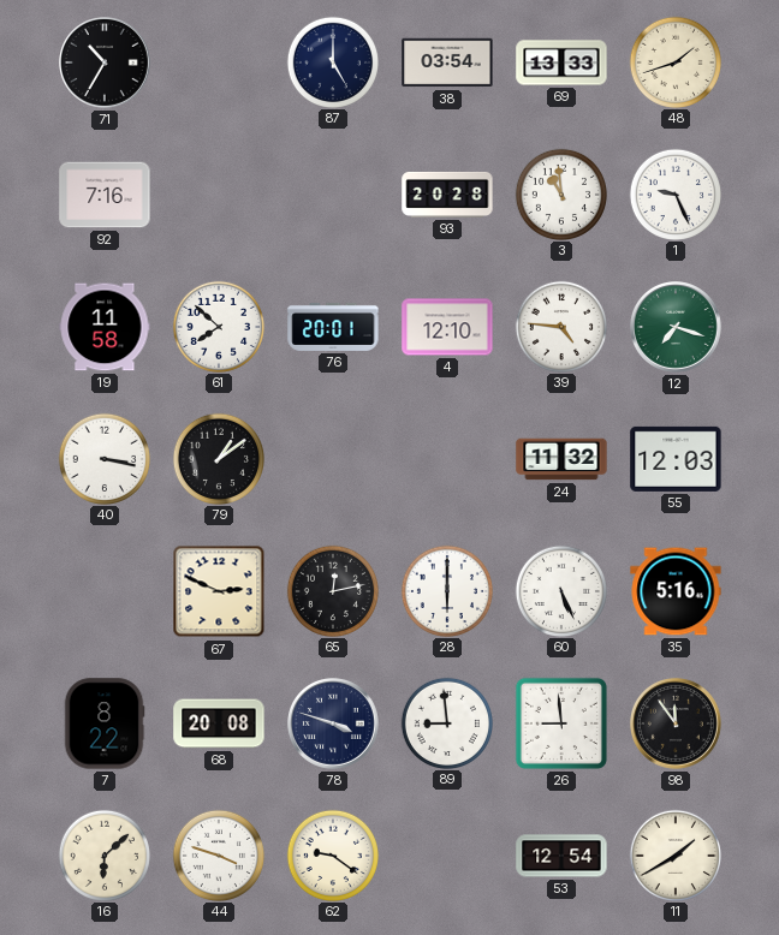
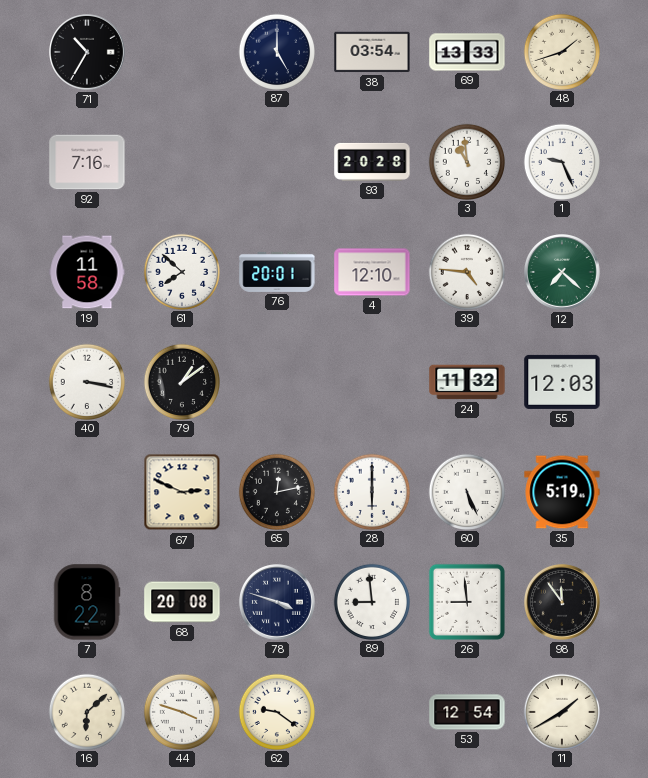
12: 7:18 -> 7:22
35: 5:16 -> 5:19
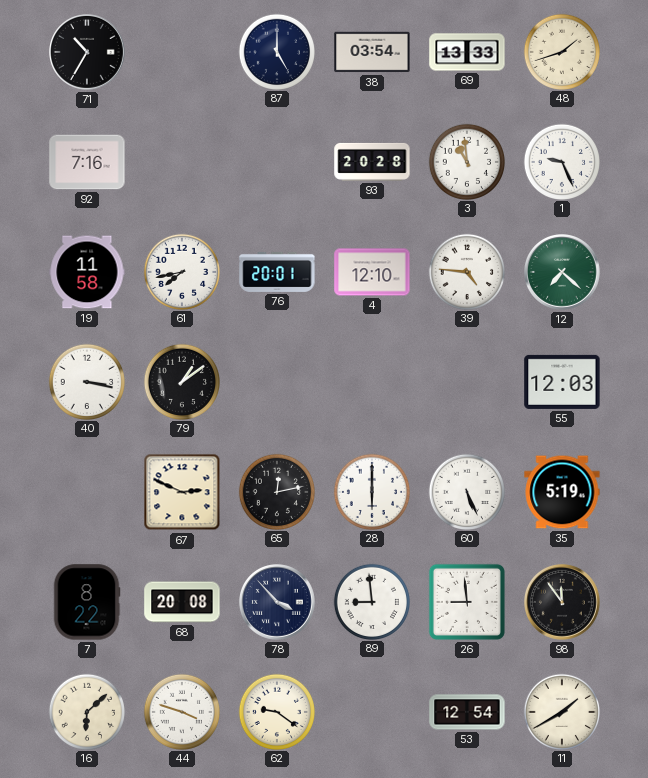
61: 7:52 -> 7:43
24: 11:32 -> none
78: 3:48 -> 3:53
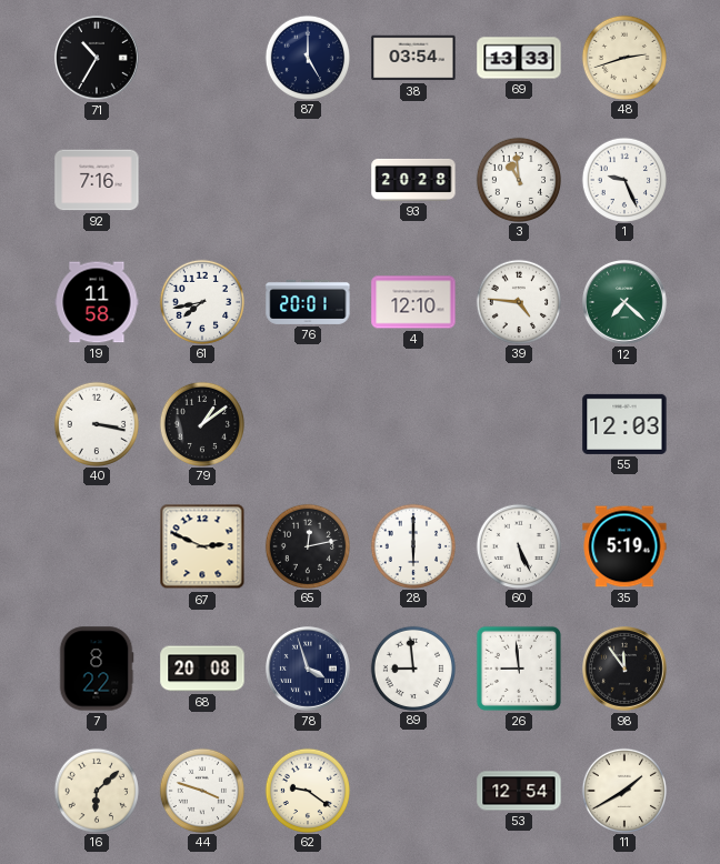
48: 1:42 -> 2:42
78: 3:53 -> 3:57
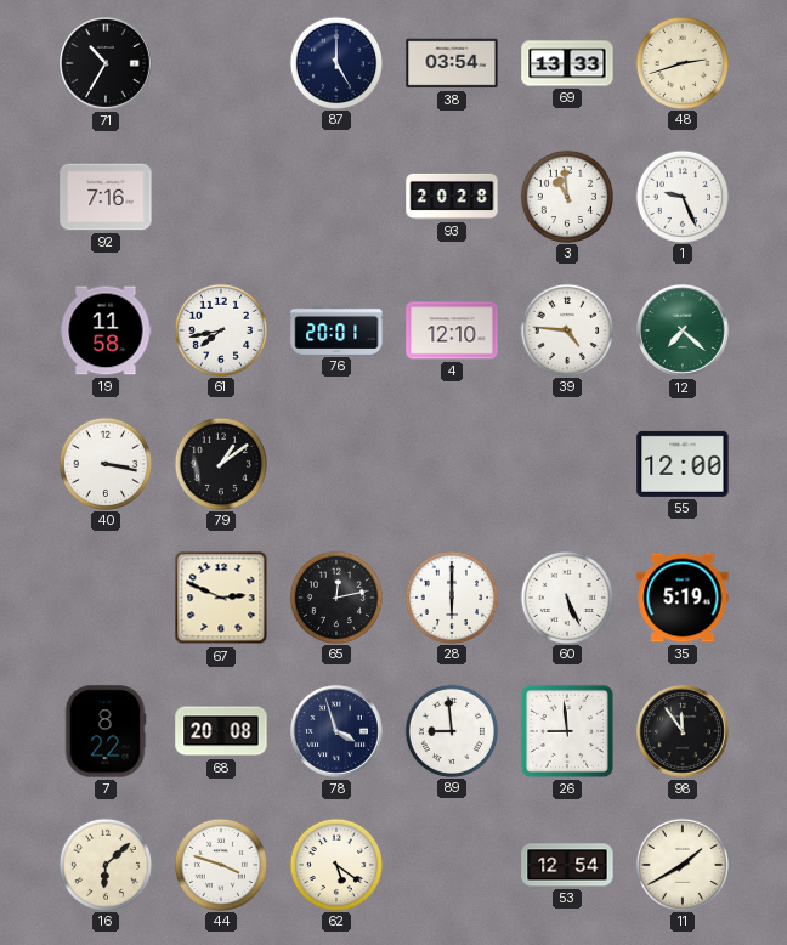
55: 12:03 -> 12:00
62: 9:21 -> 5:21
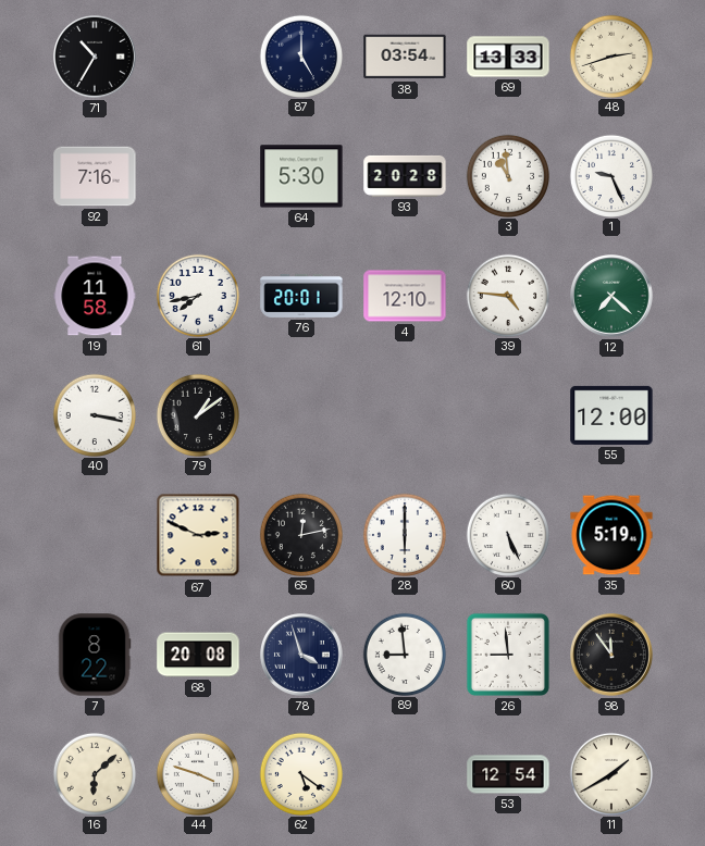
64: none -> 5:30
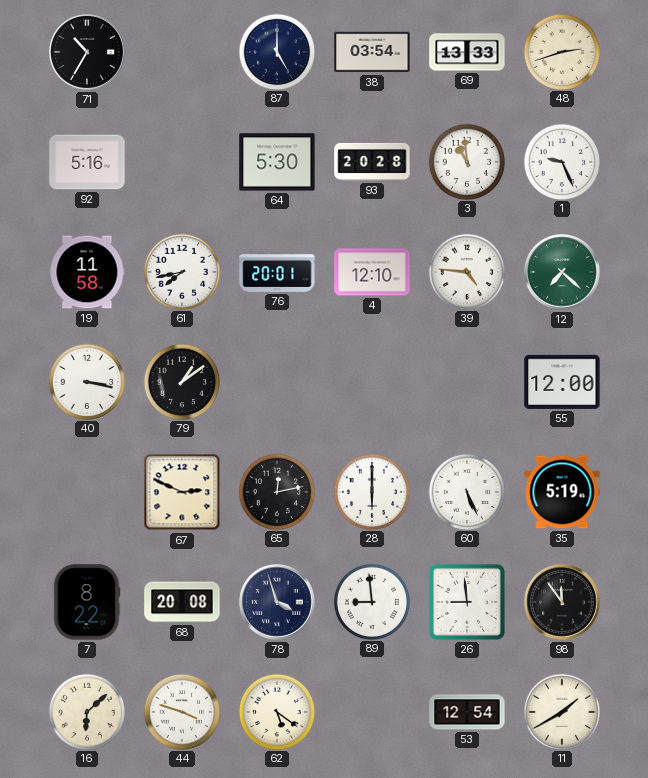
92: 7:16 -> 5:16
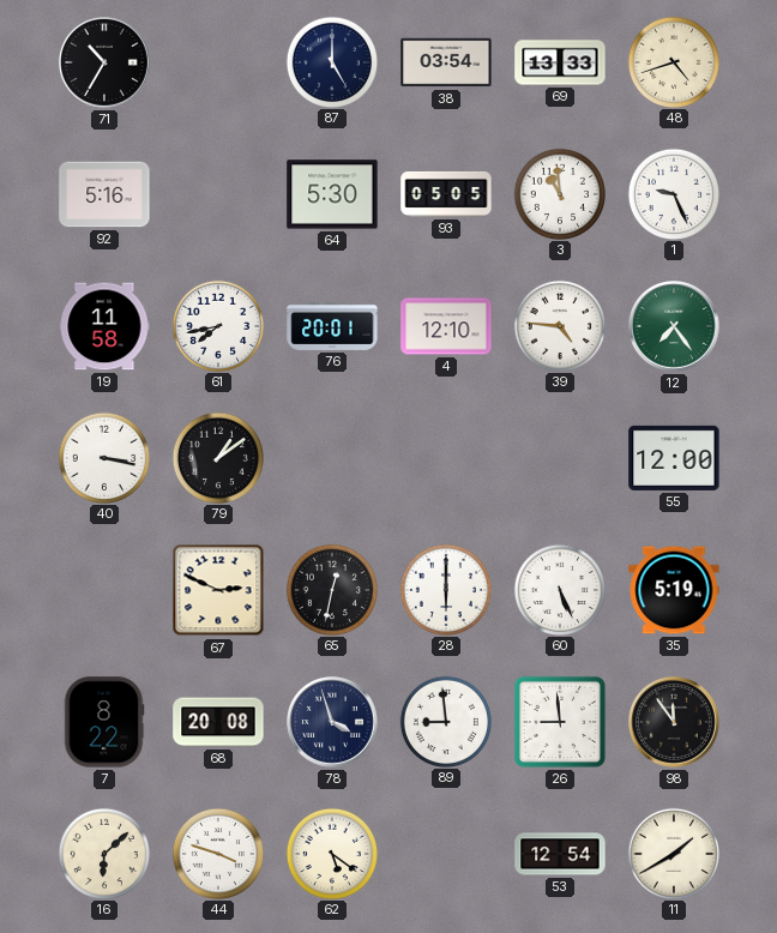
48: 2:42 -> 4:42
93: 20:28 -> 05:05
12: 7:22 -> 7:24
65: 12:13 -> 12:32
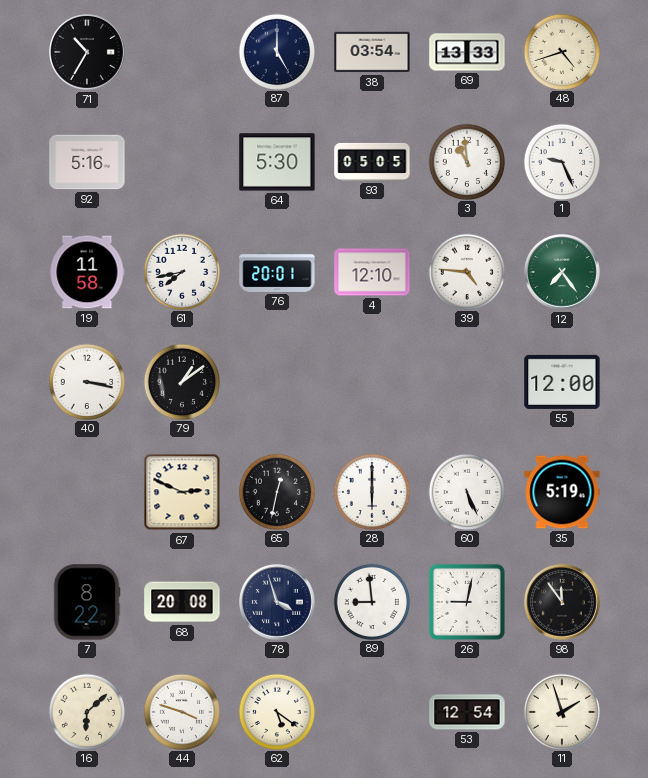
26: 8:59 -> 9:02
11: 1:40 -> 1:57
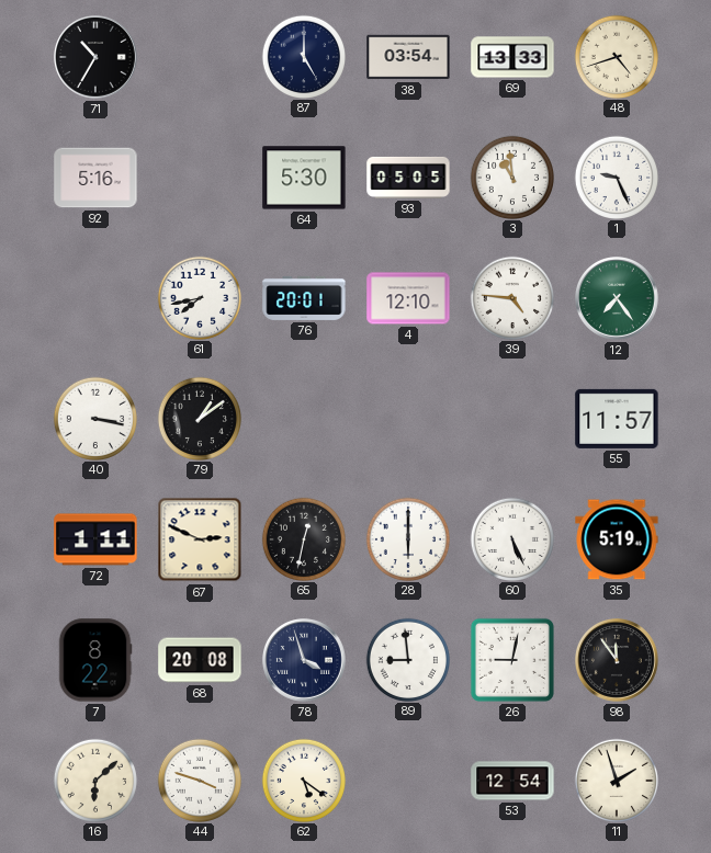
19: 11:58 -> none
55: 12:00 -> 11:57
72: none -> 1:11
